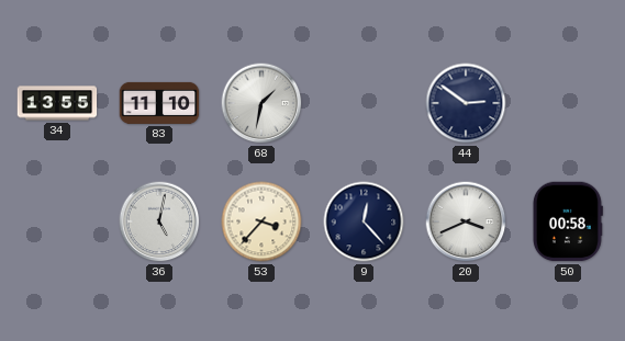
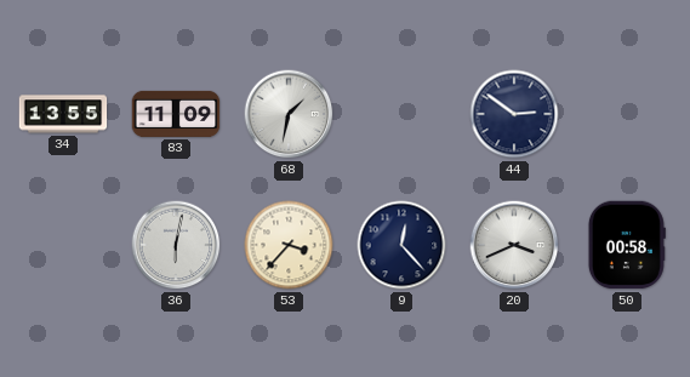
83: 11:10 -> 11:09
36: 5:02 -> 6:02
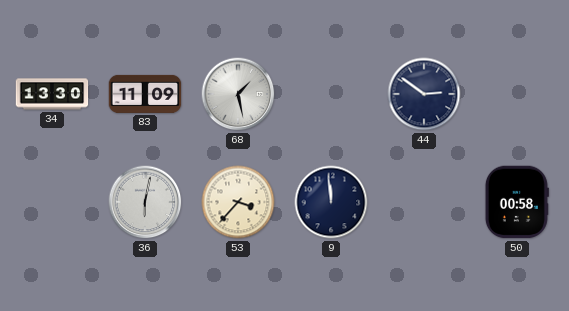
34: 13:55 -> 13:30
68: 1:32 -> 1:28
9: 12:23 -> 11:59
20: 3:41 -> none
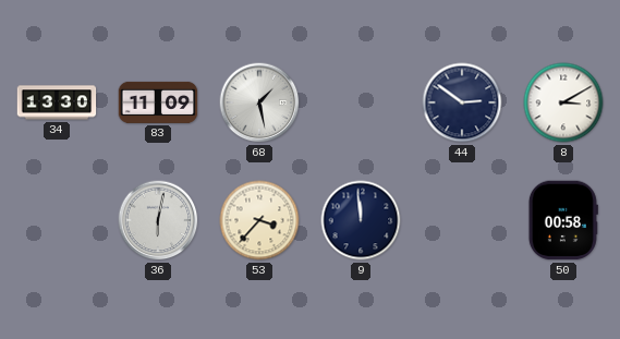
8: none -> 3:10
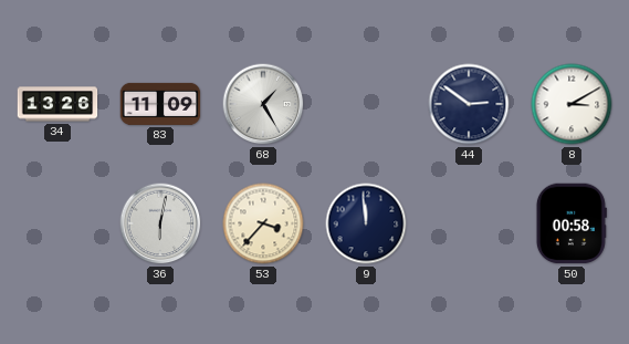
34: 13:30 -> 13:26
68: 1:28 -> 1:25
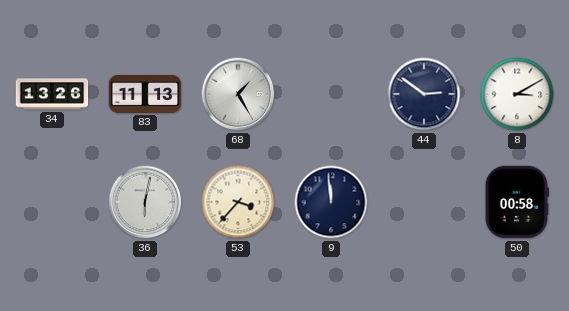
83: 11:09 -> 11:13
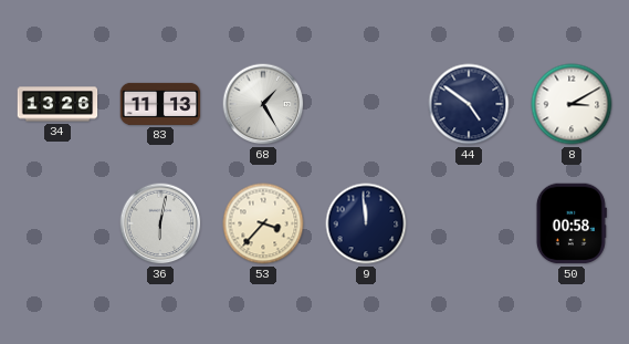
44: 2:51 -> 4:51
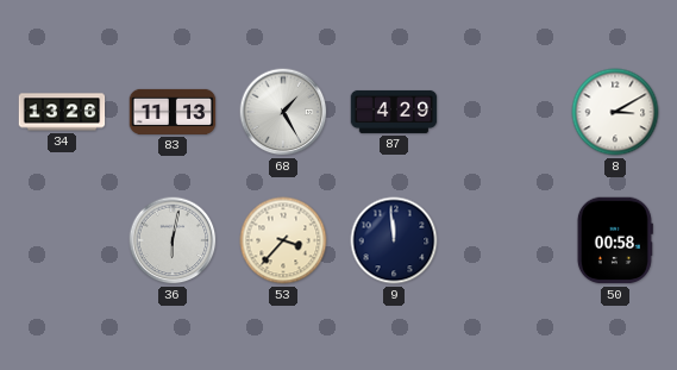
87: none -> 4:29
44: 4:51 -> none
